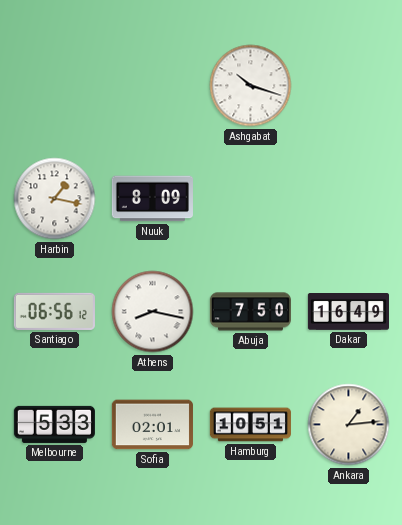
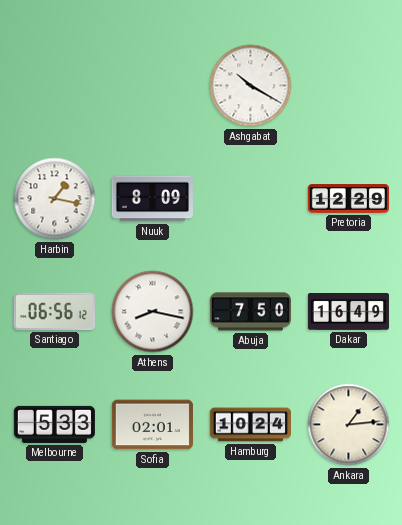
Ashgabat: 10:18 -> 10:20
Pretoria: none -> 12:29
Hamburg: 10:51 -> 10:24
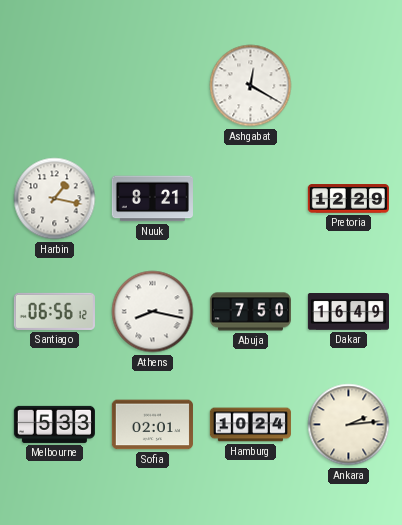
Ashgabat: 10:20 -> 12:20
Nuuk: 8:09 -> 8:21
Ankara: 1:14 -> 2:14
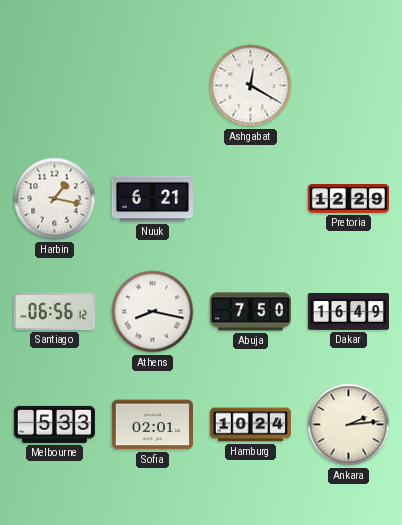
Nuuk: 8:21 -> 6:21
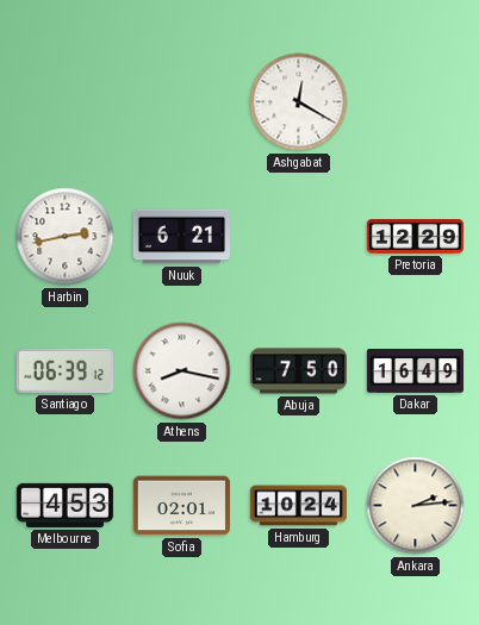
Harbin: 1:17 -> 2:43
Santiago: 06:56 -> 06:39
Melbourne: 5:33 -> 4:53
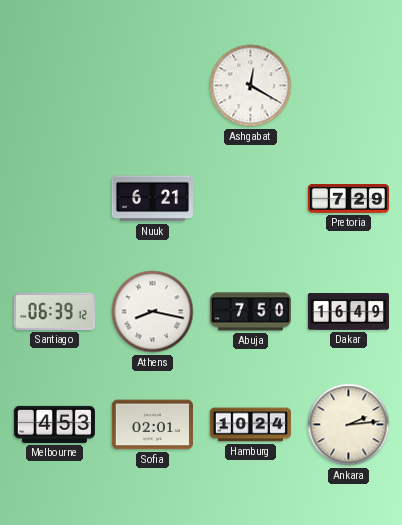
Harbin: 2:43 -> none
Pretoria: 12:29 -> 7:29
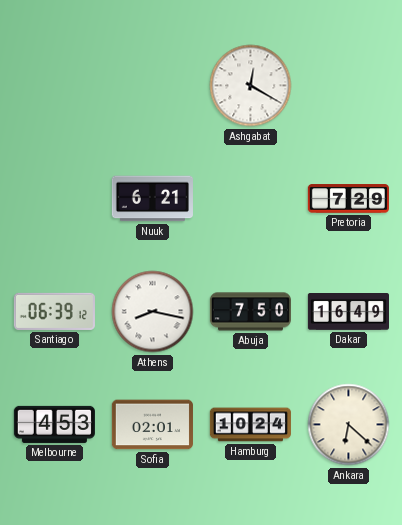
Ankara: 2:14 -> 6:22
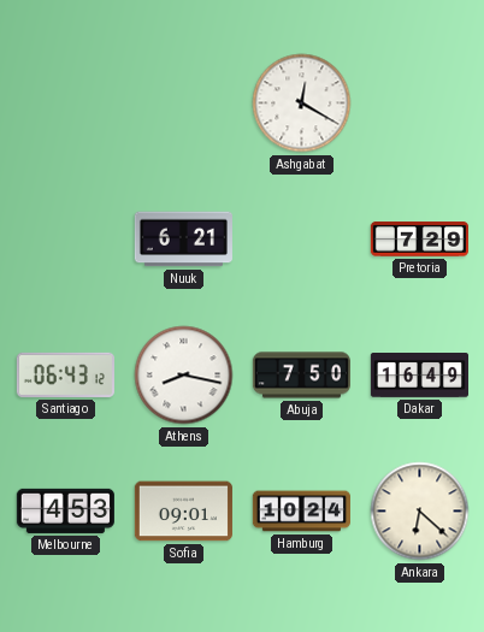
Santiago: 06:39 -> 06:43
Sofia: 02:01 -> 09:01
